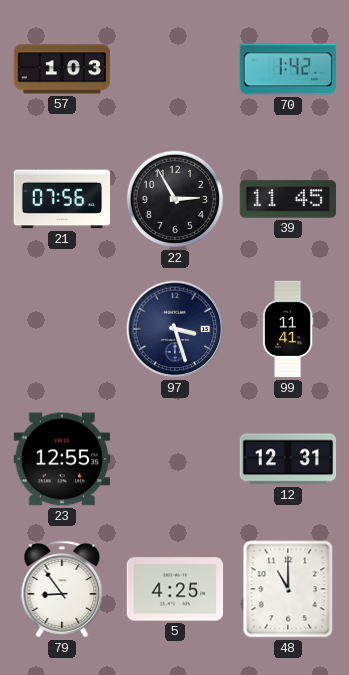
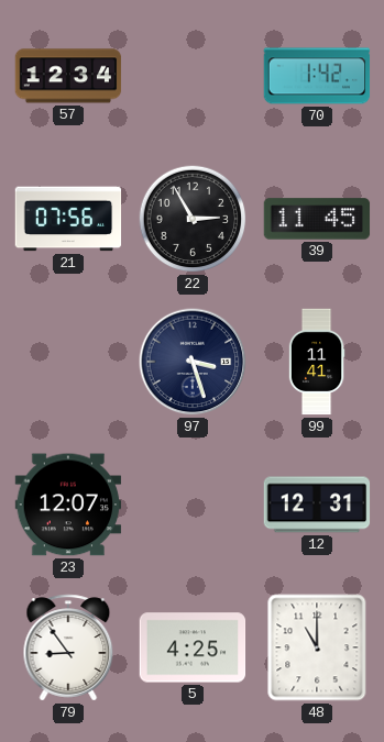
57: 1:03 -> 12:34
23: 12:55 -> 12:07
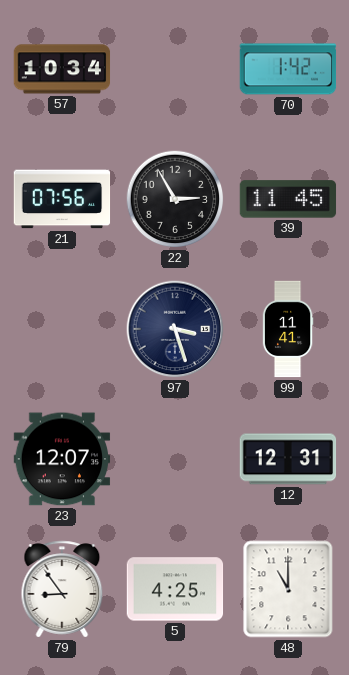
57: 12:34 -> 10:34
